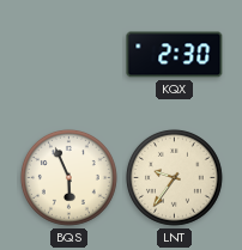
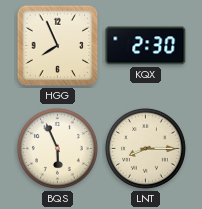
HGG: none -> 7:56
LNT: 9:36 -> 8:15
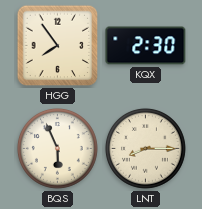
HGG: 7:56 -> 7:54
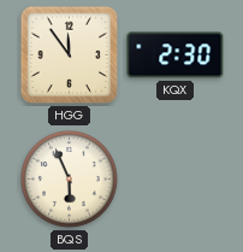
HGG: 7:54 -> 11:54
LNT: 8:15 -> none
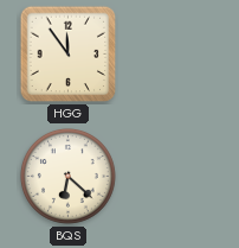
KQX: 2:30 -> none
BQS: 5:56 -> 6:22
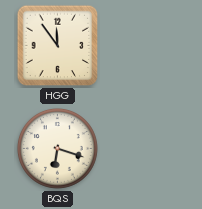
BQS: 6:22 -> 6:18
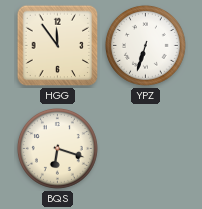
YPZ: none -> 6:33
